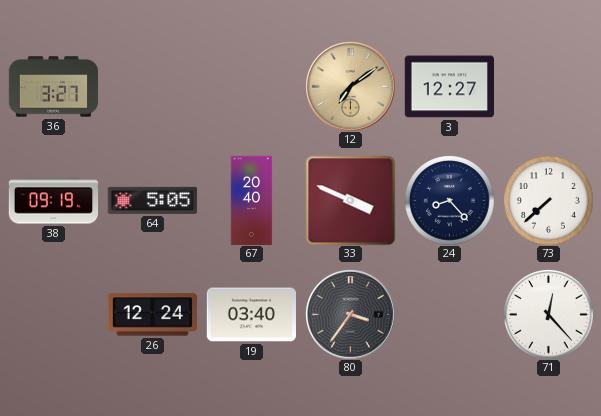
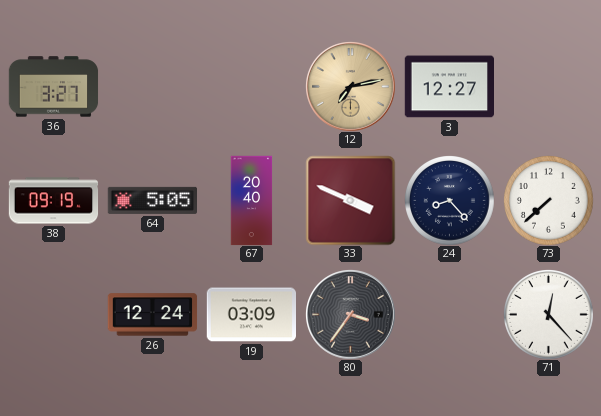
12: 7:09 -> 7:13
19: 03:40 -> 03:09
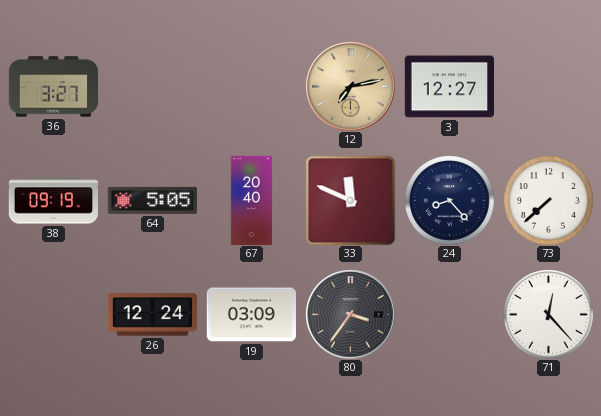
33: 3:49 -> 11:49
